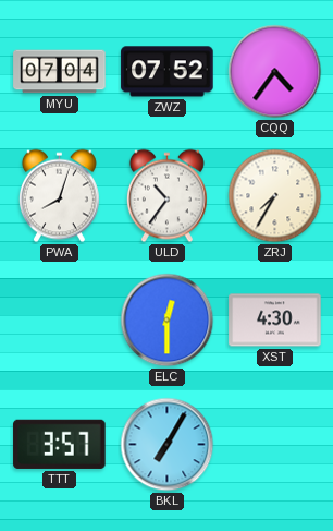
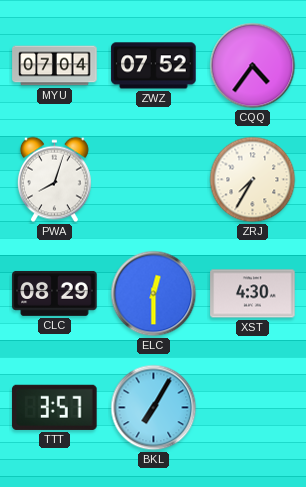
ULD: 10:36 -> none
CLC: none -> 08:29
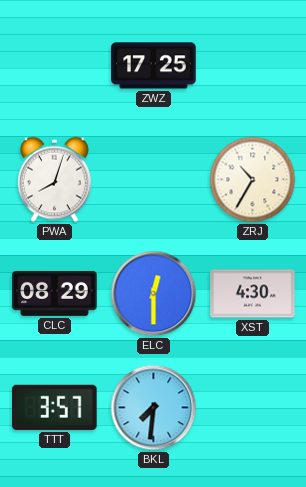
MYU: 07:04 -> none
ZWZ: 07:52 -> 17:25
CQQ: 4:36 -> none
ZRJ: 7:35 -> 10:35
BKL: 7:05 -> 7:31
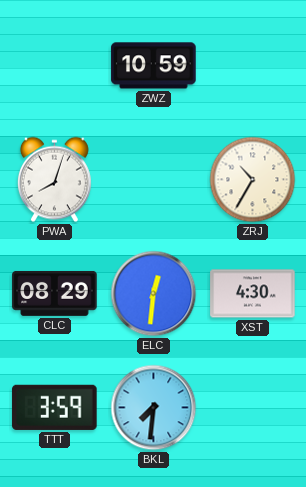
ZWZ: 17:25 -> 10:59
ELC: 12:30 -> 12:31
TTT: 3:57 -> 3:59
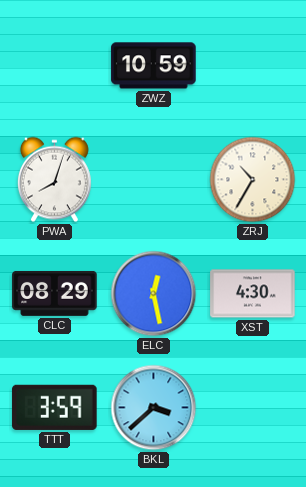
ELC: 12:31 -> 12:28
BKL: 7:31 -> 3:38
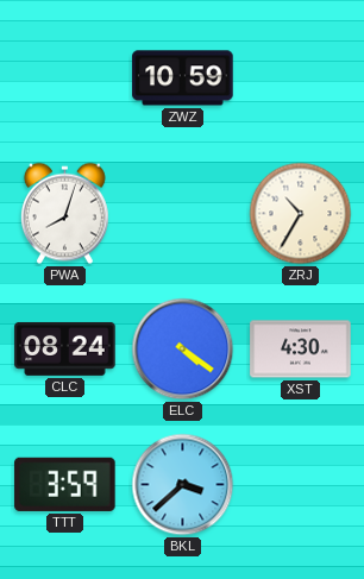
CLC: 08:29 -> 08:24
ELC: 12:28 -> 4:21
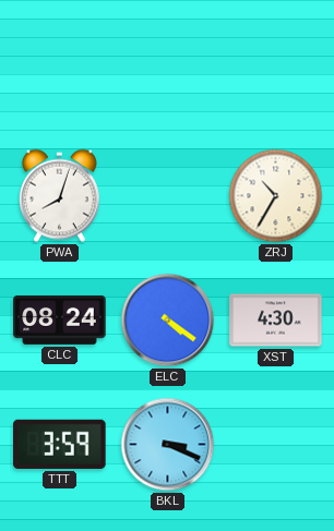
ZWZ: 10:59 -> none
BKL: 3:38 -> 3:19
